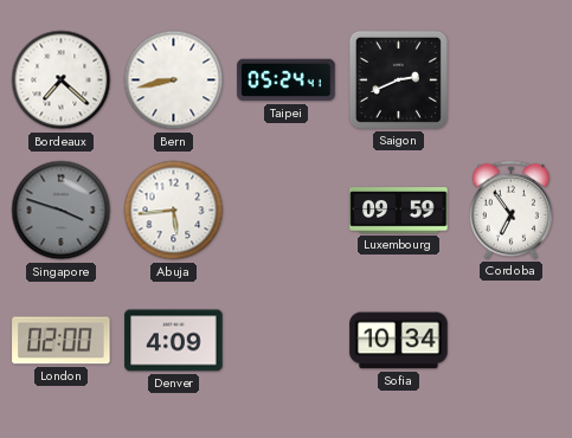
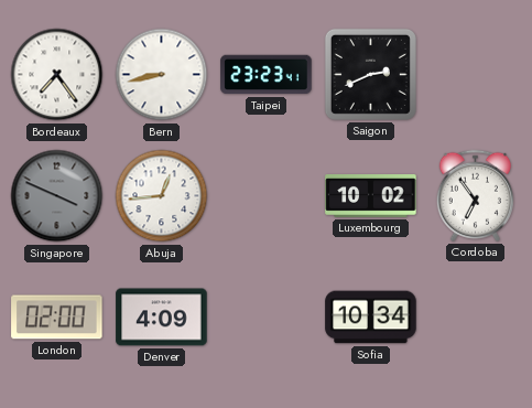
Bordeaux: 7:22 -> 7:24
Taipei: 05:24 -> 23:23
Singapore: 3:48 -> 3:49
Abuja: 5:44 -> 12:44
Luxembourg: 09:59 -> 10:02
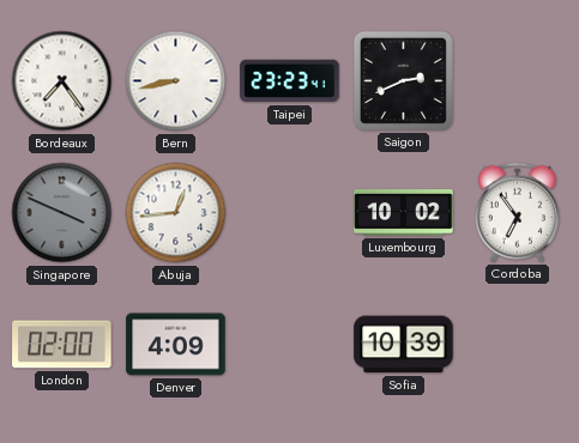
Sofia: 10:34 -> 10:39
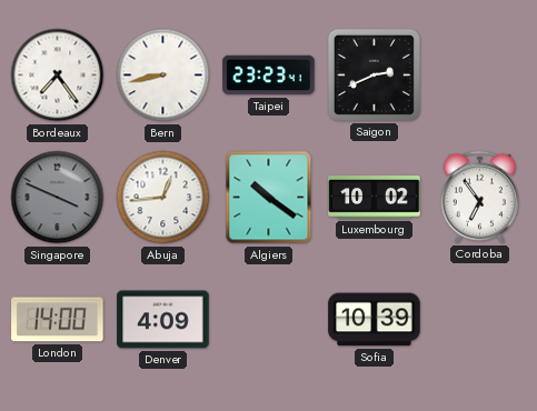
Algiers: none -> 10:21
London: 02:00 -> 14:00
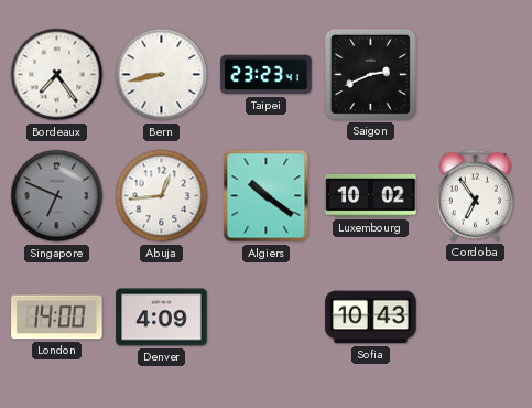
Singapore: 3:49 -> 6:49
Sofia: 10:39 -> 10:43
